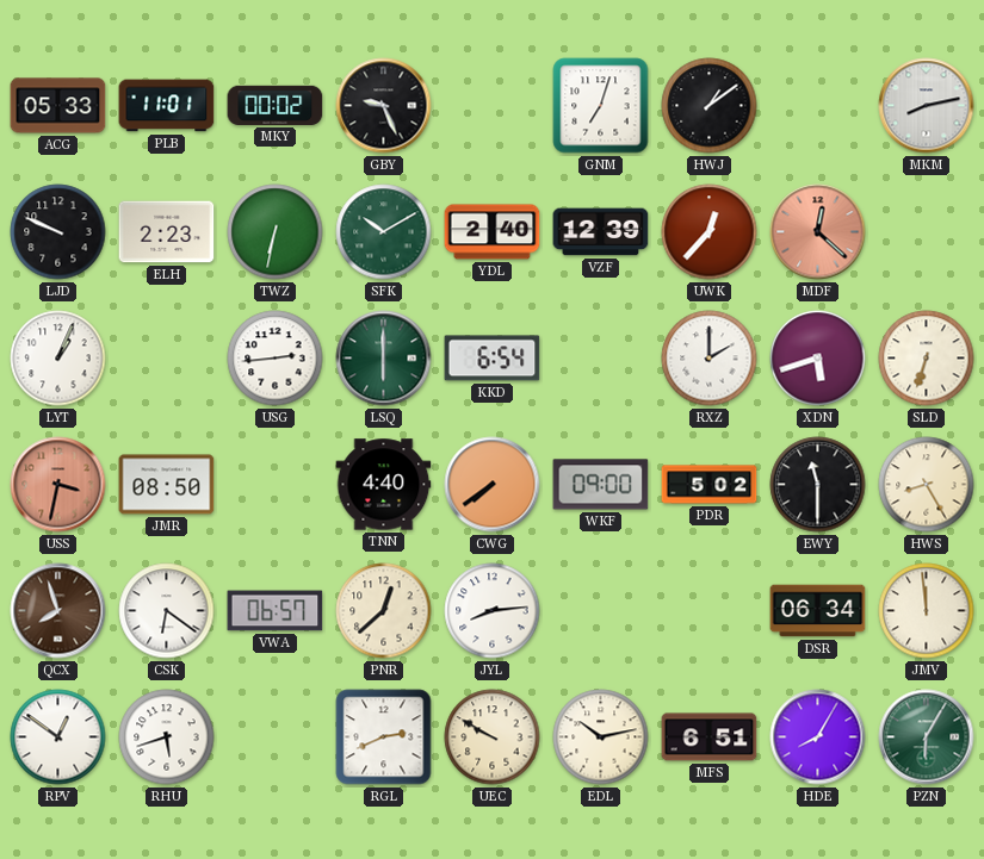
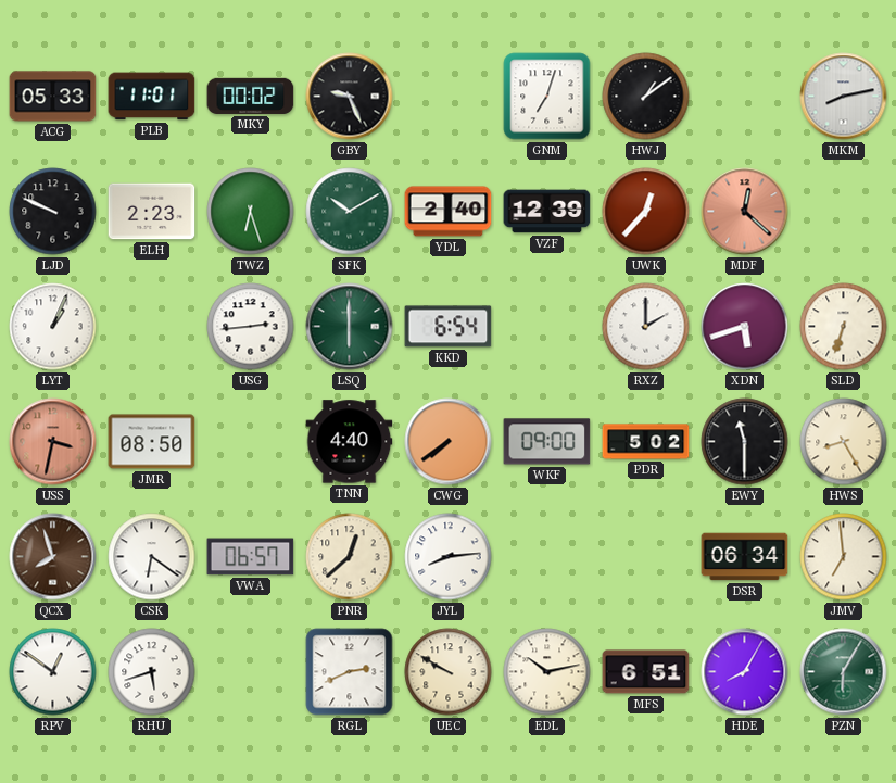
TWZ: 6:32 -> 6:27
JMV: 11:59 -> 6:59
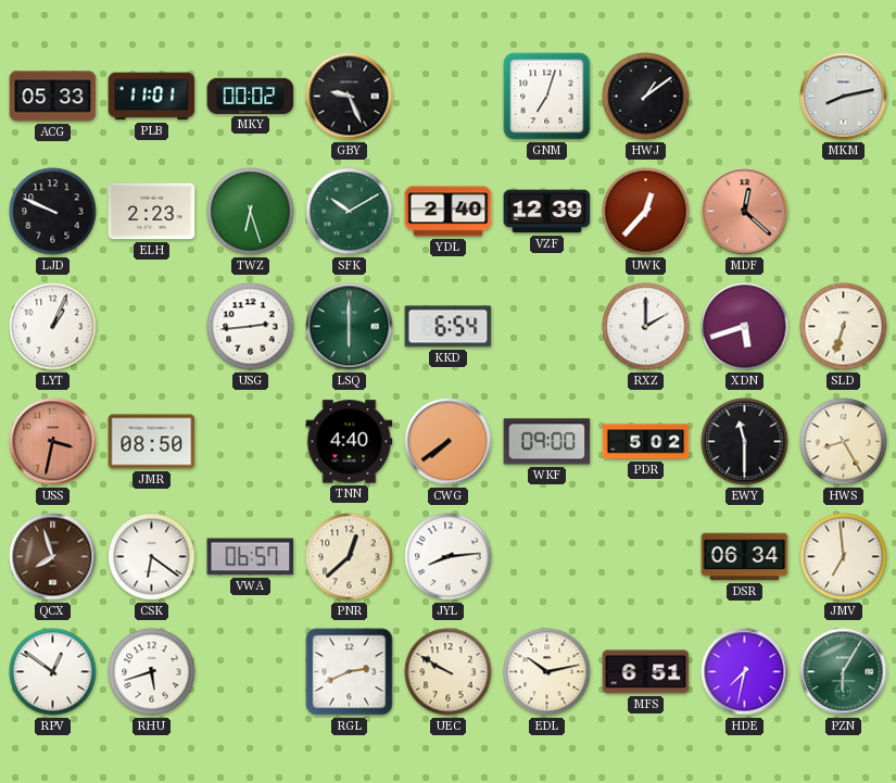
HDE: 8:05 -> 7:32
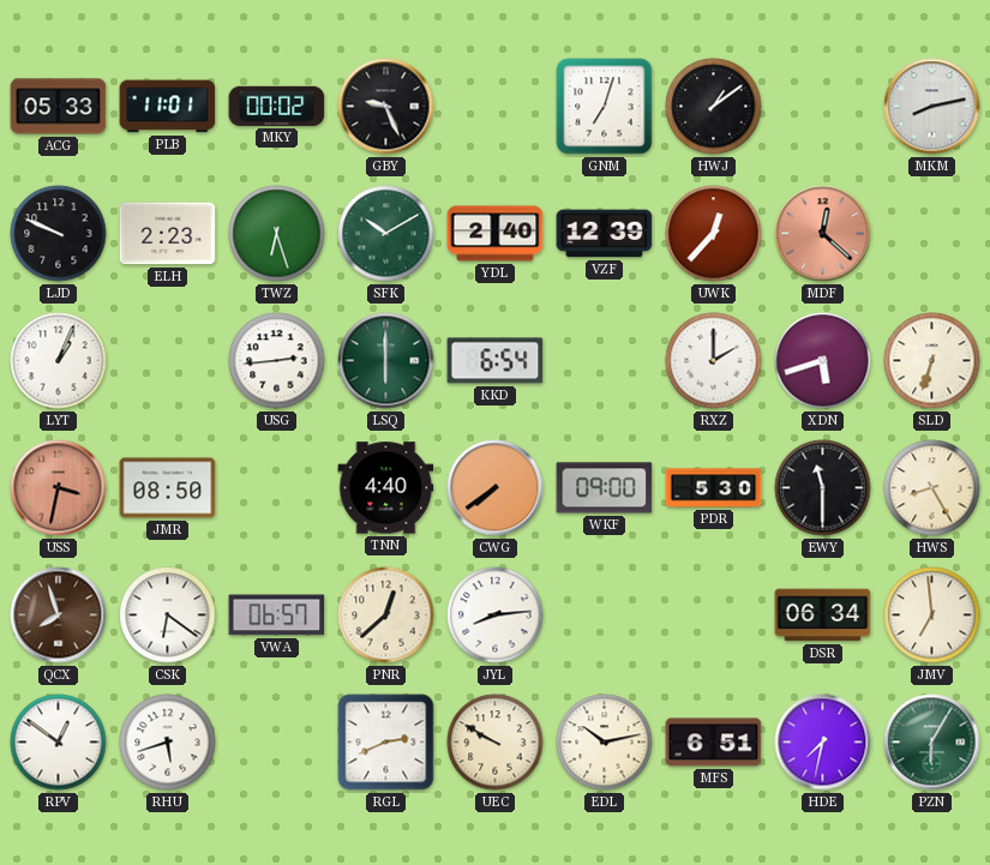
PDR: 5:02 -> 5:30
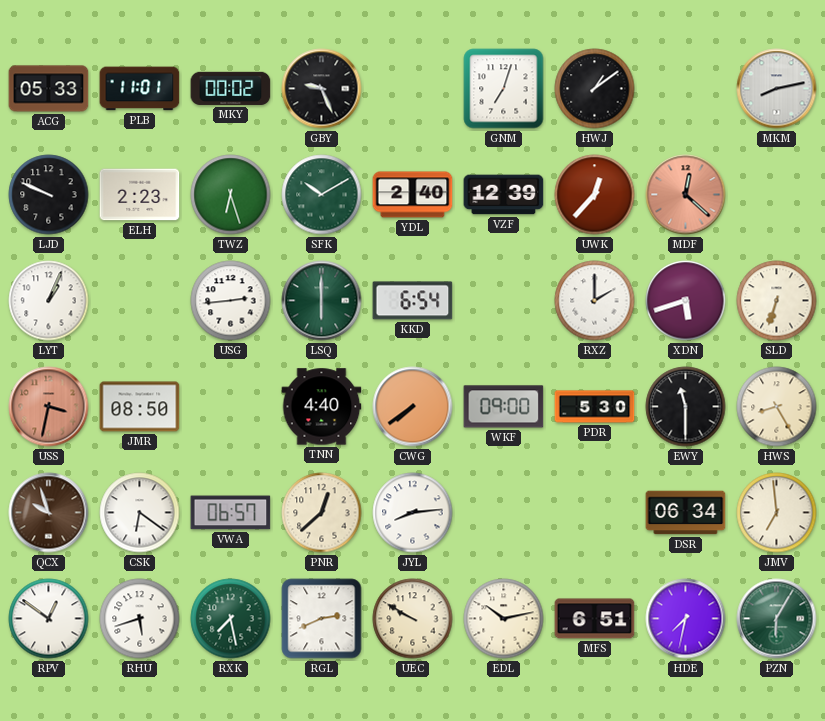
QCX: 7:57 -> 9:57
RXK: none -> 7:28
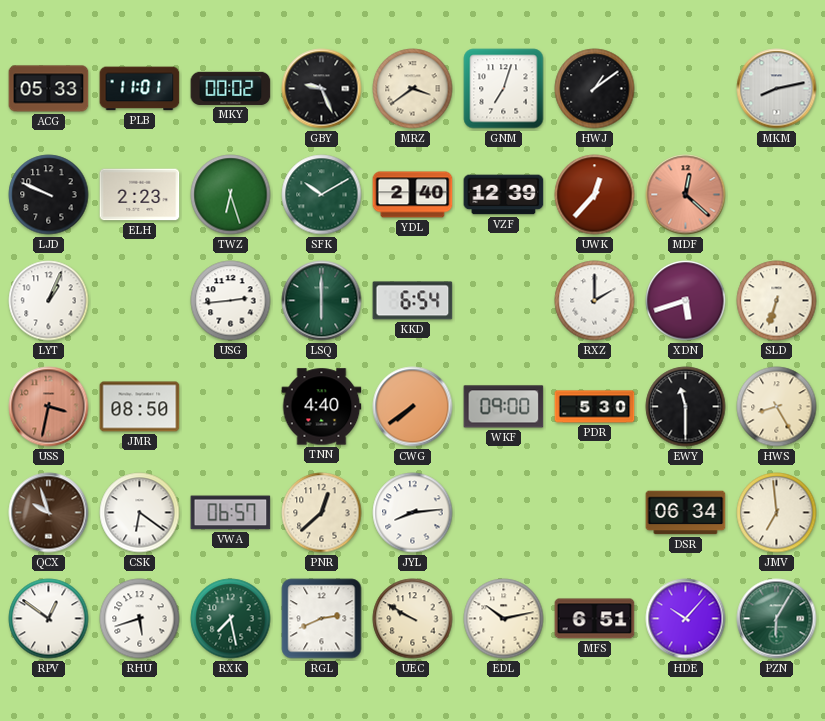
MRZ: none -> 3:39
HDE: 7:32 -> 10:07
